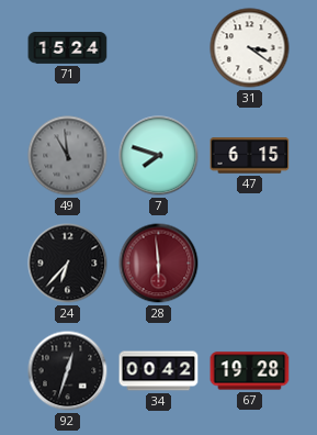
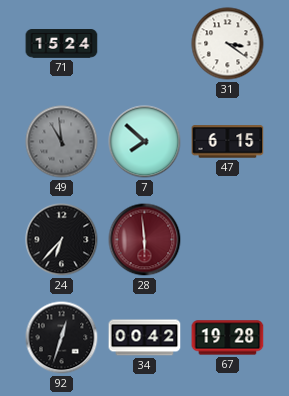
7: 7:48 -> 7:52
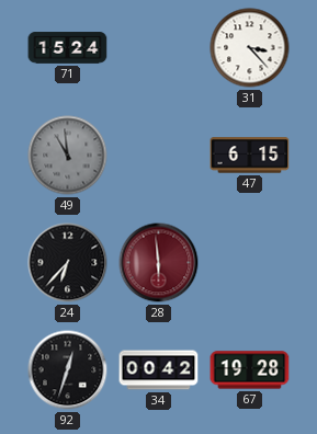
31: 3:21 -> 3:23
7: 7:52 -> none
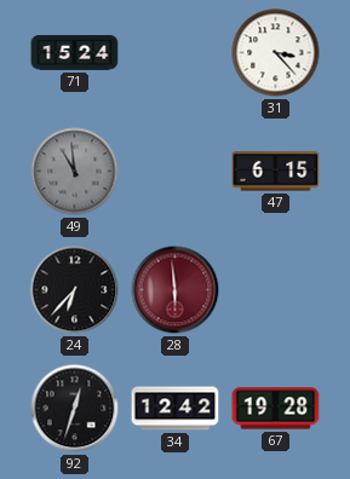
34: 00:42 -> 12:42
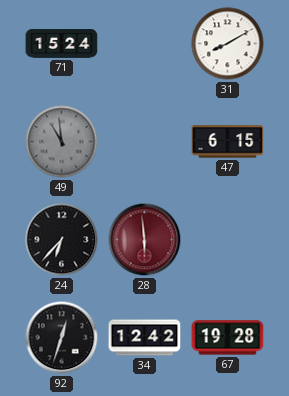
31: 3:23 -> 8:10
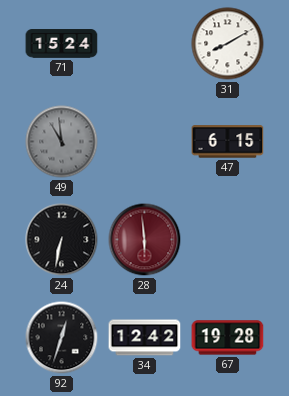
24: 6:37 -> 6:32
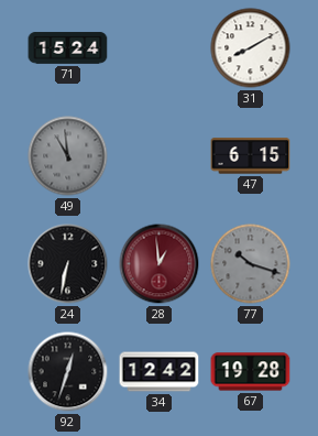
28: 5:59 -> 12:59
77: none -> 10:18
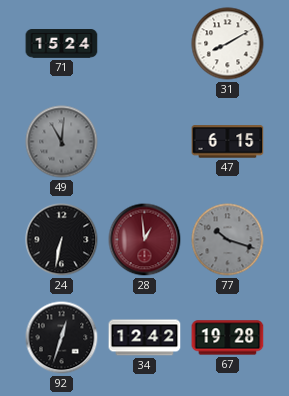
49: 10:59 -> 11:01
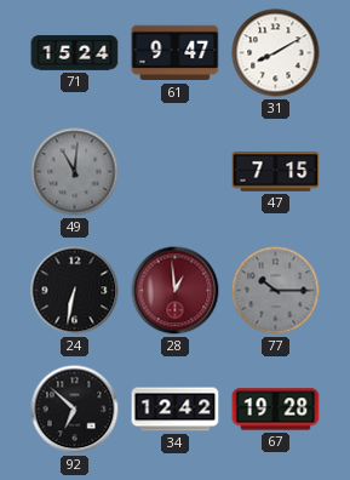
61: none -> 9:47
47: 6:15 -> 7:15
77: 10:18 -> 10:15
92: 12:33 -> 6:52
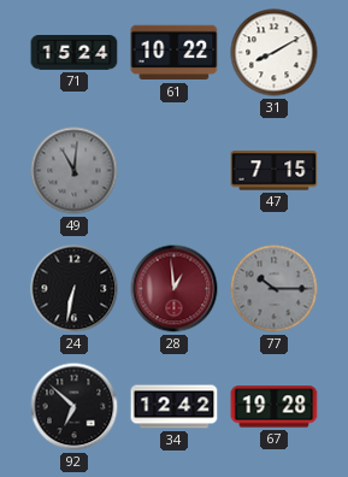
61: 9:47 -> 10:22
